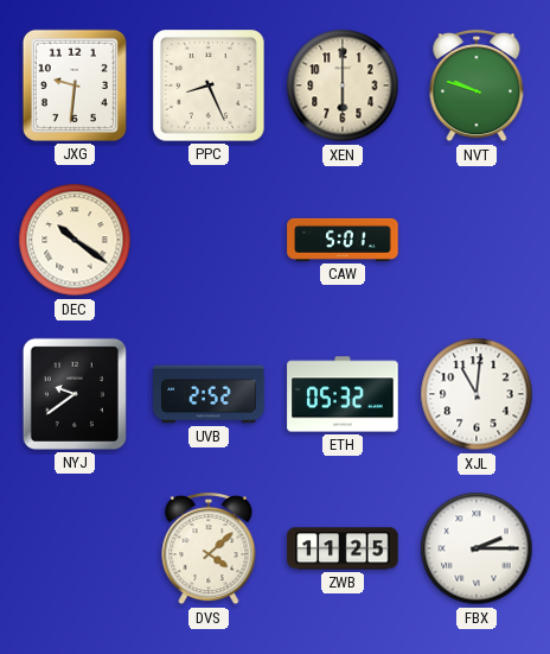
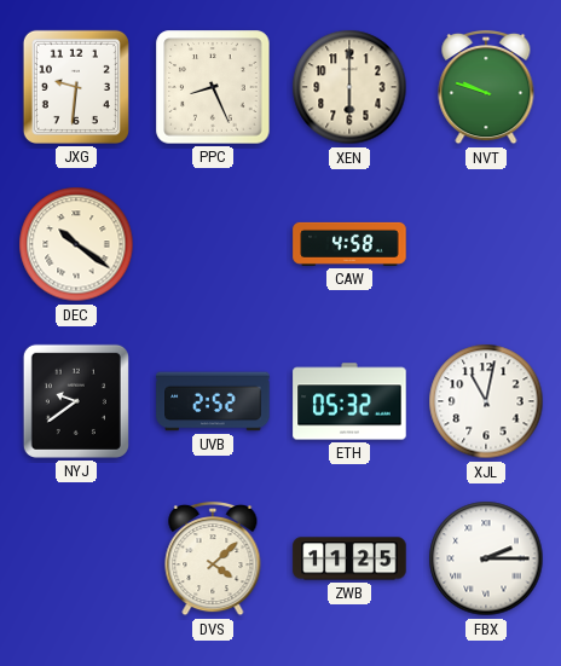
CAW: 5:01 -> 4:58
XJL: 11:01 -> 11:02
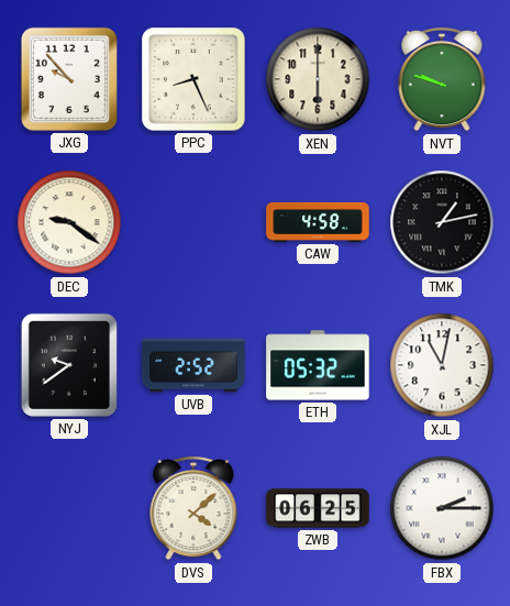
JXG: 9:31 -> 9:53
DEC: 10:21 -> 9:21
TMK: none -> 1:13
ZWB: 11:25 -> 06:25
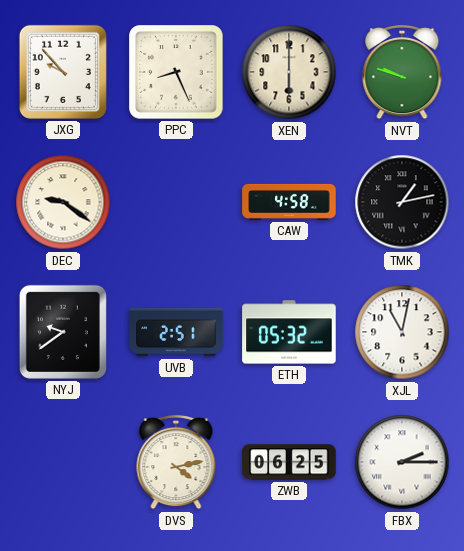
UVB: 2:52 -> 2:51
DVS: 4:08 -> 4:13
